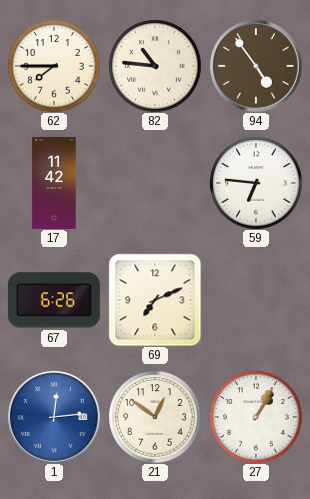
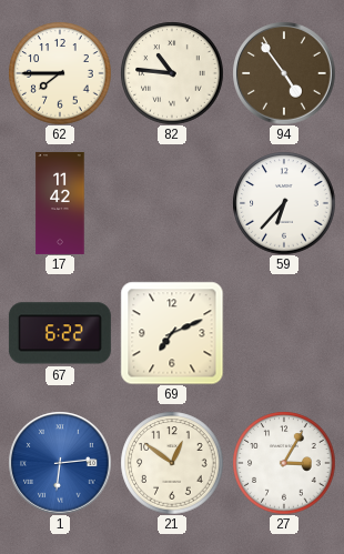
59: 6:46 -> 6:37
67: 6:26 -> 6:22
1: 12:14 -> 6:14
27: 1:05 -> 3:05
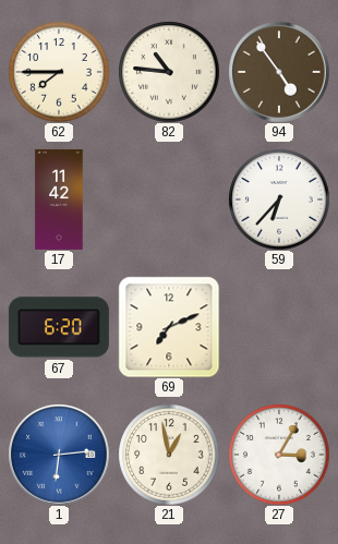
67: 6:22 -> 6:20
21: 12:51 -> 12:58
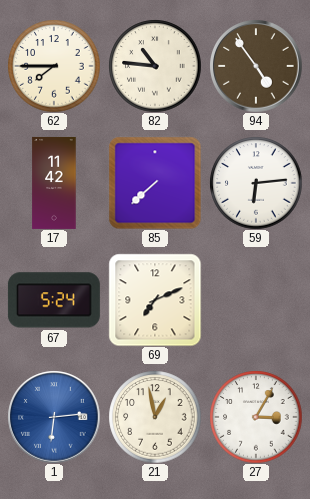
85: none -> 7:38
59: 6:37 -> 6:14
67: 6:20 -> 5:24
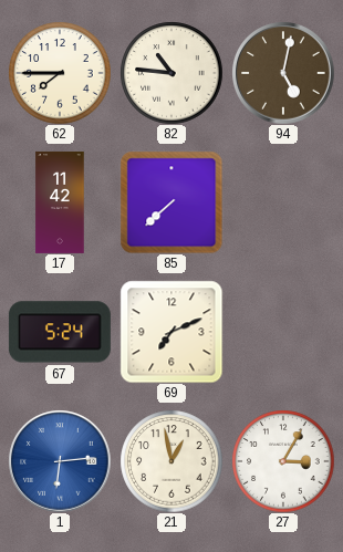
94: 4:54 -> 5:02
59: 6:14 -> none
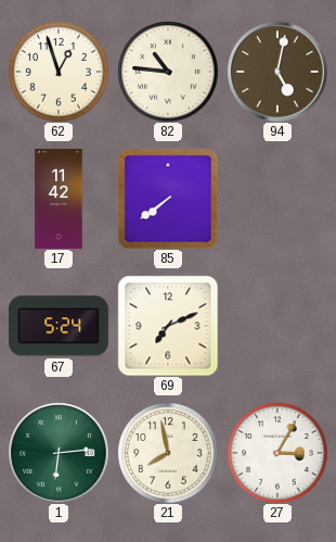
62: 7:45 -> 12:57
85: 7:38 -> 7:39
1 dial: blue -> green
21: 12:58 -> 7:58
